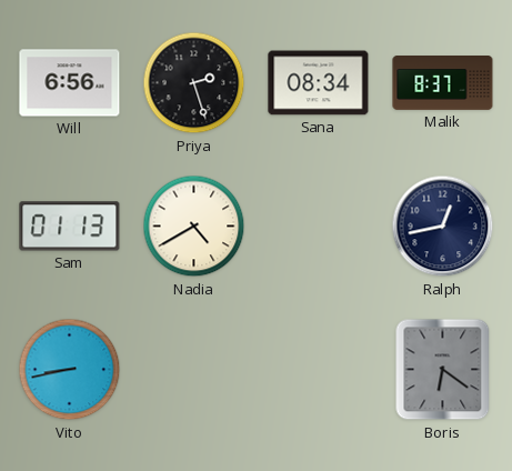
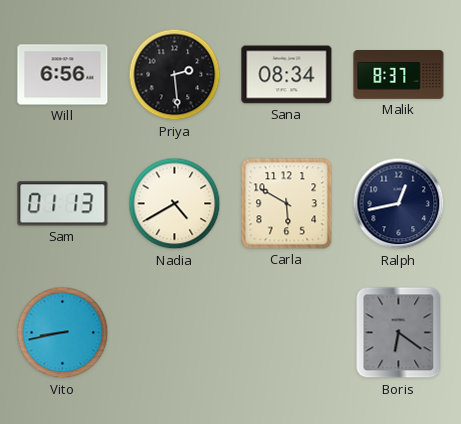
Priya: 2:27 -> 2:29
Carla: none -> 5:50
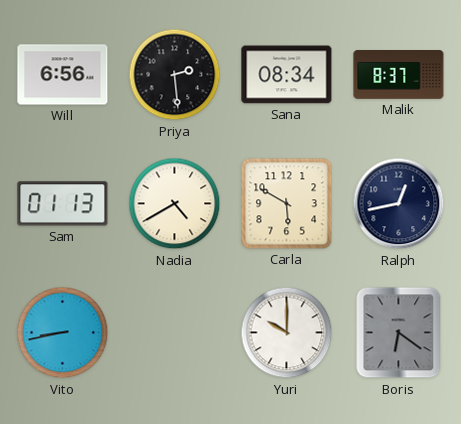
Yuri: none -> 10:00
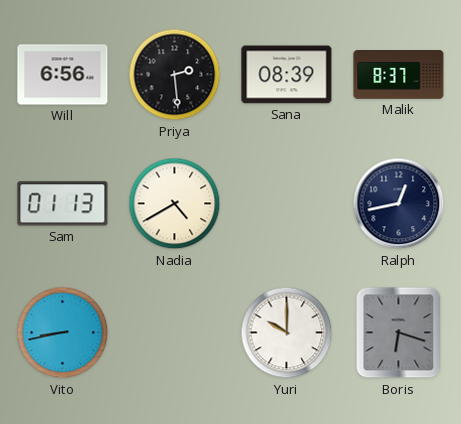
Sana: 08:34 -> 08:39
Carla: 5:50 -> none
Boris: 6:21 -> 6:18
